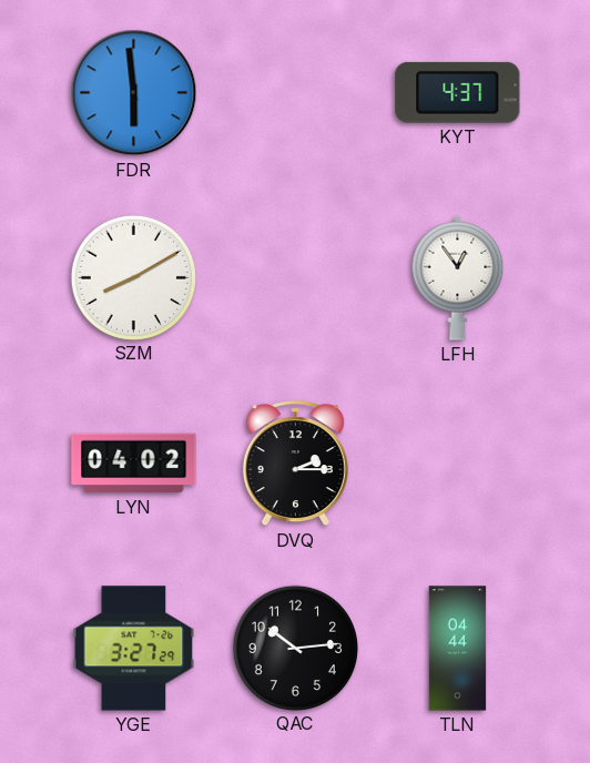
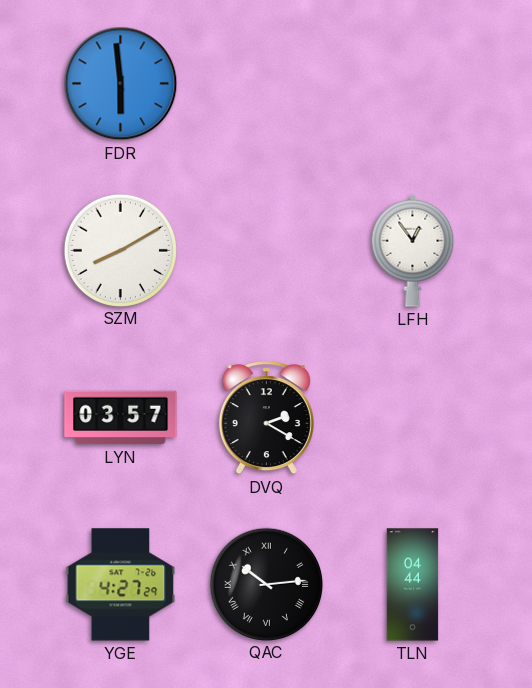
KYT: 4:37 -> none
LYN: 04:02 -> 03:57
DVQ: 2:15 -> 2:20
YGE: 3:27 -> 4:27
QAC numerals: Arabic -> Roman
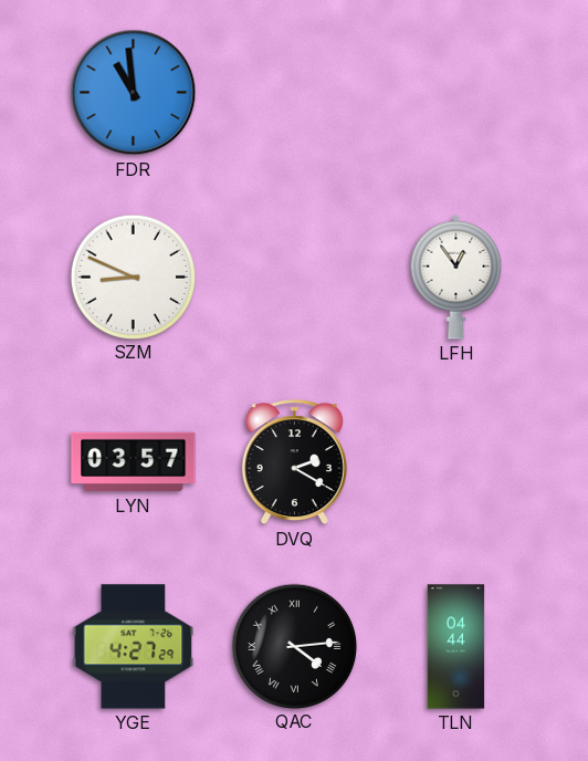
FDR: 5:59 -> 10:59
SZM: 8:10 -> 8:49
QAC: 10:14 -> 4:14
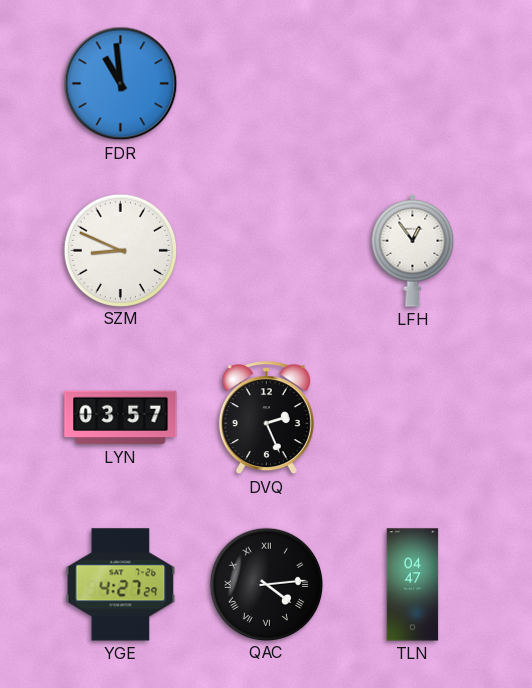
DVQ: 2:20 -> 2:26
TLN: 04:44 -> 04:47
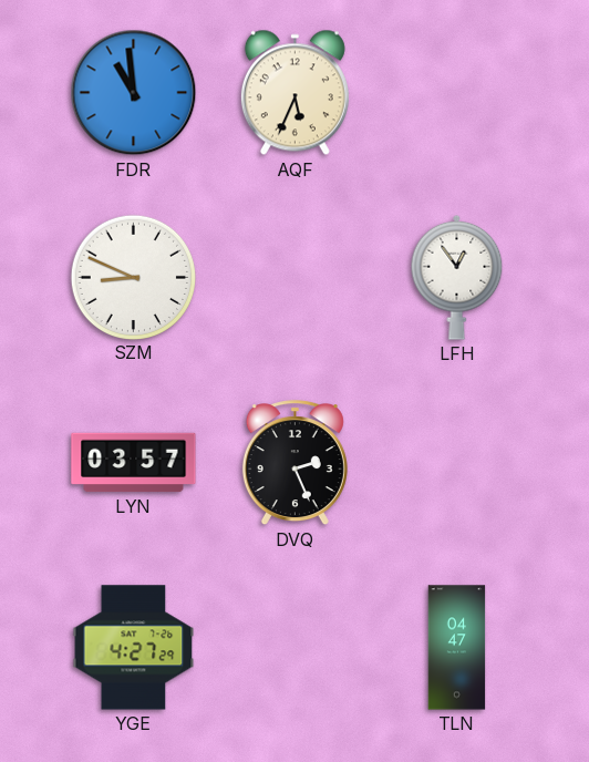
AQF: none -> 5:34
QAC: 4:14 -> none
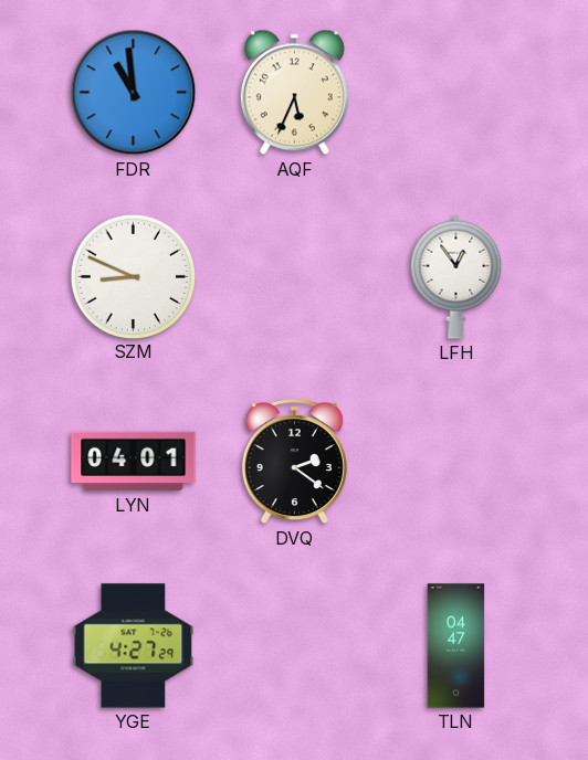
LYN: 03:57 -> 04:01
DVQ: 2:26 -> 2:21
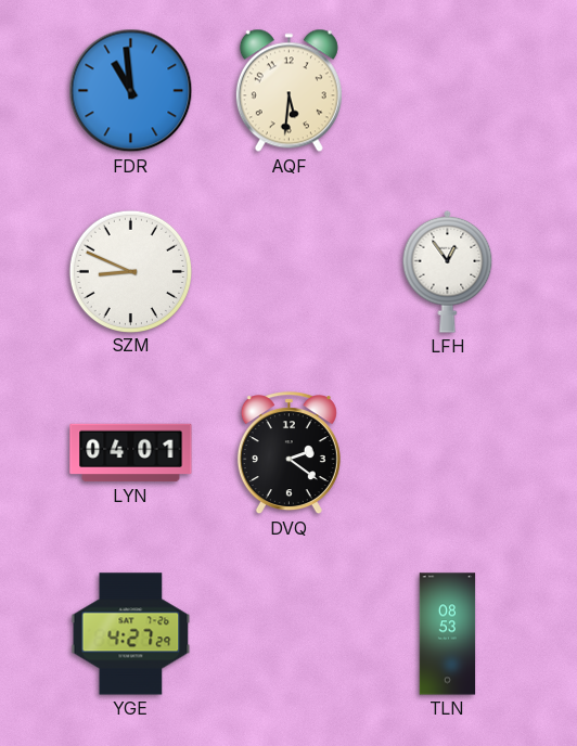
AQF: 5:34 -> 5:31
TLN: 04:47 -> 08:53
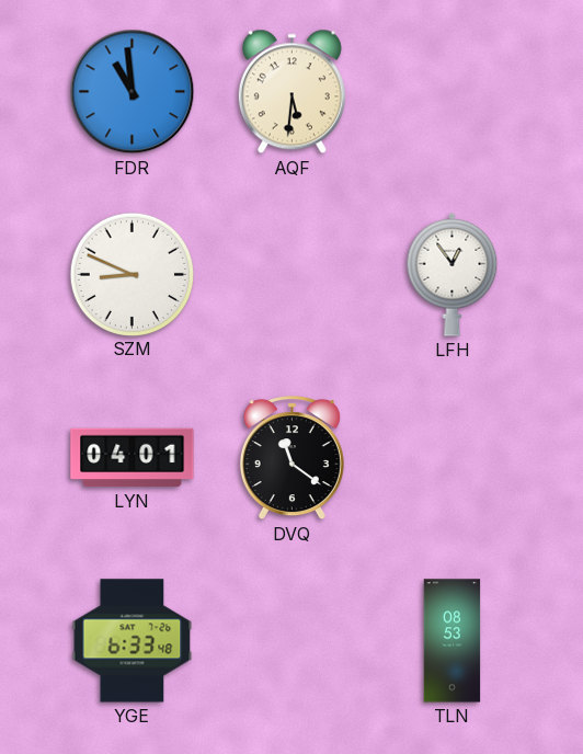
DVQ: 2:21 -> 11:21
YGE: 4:27 -> 6:33
